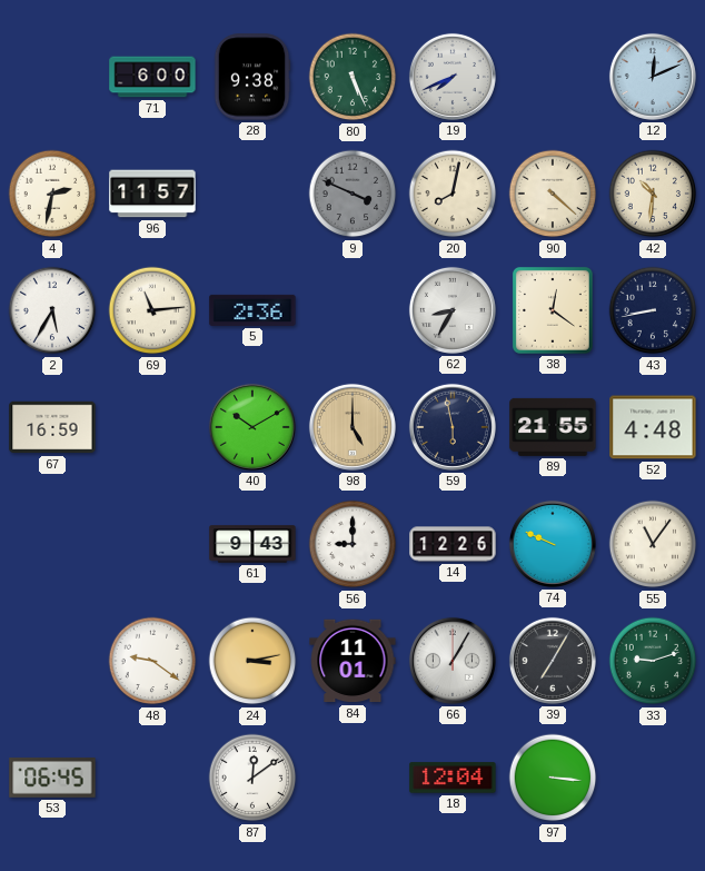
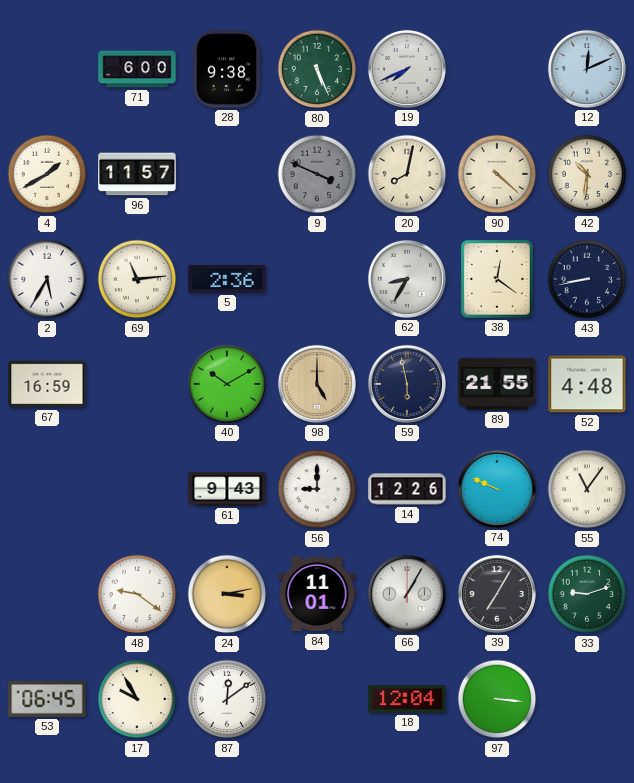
4: 2:32 -> 1:40
17: none -> 9:55
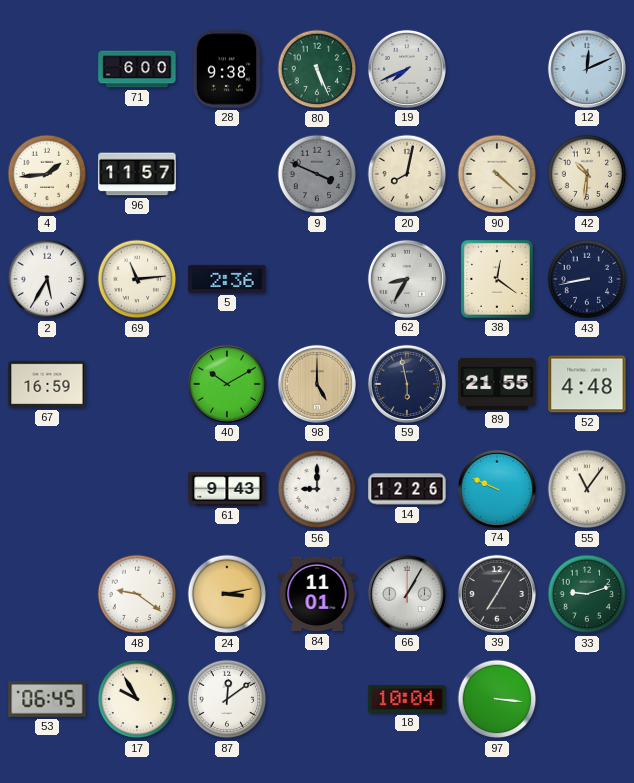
4: 1:40 -> 1:44
18: 12:04 -> 10:04
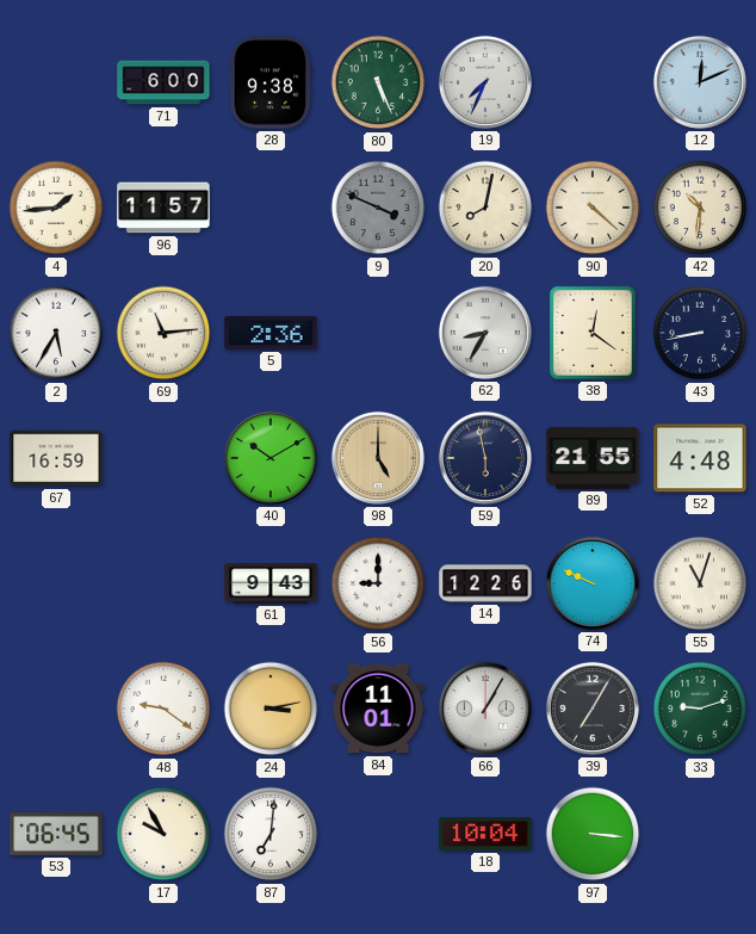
19: 7:41 -> 7:34
55: 11:06 -> 11:03
87: 12:09 -> 7:01
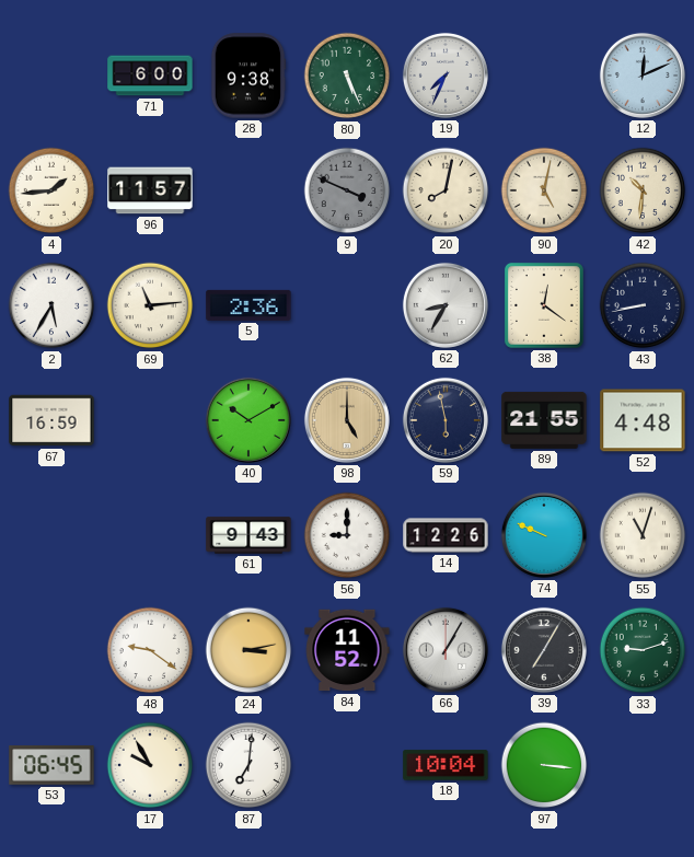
90: 4:22 -> 5:02
84: 11:01 -> 11:52
